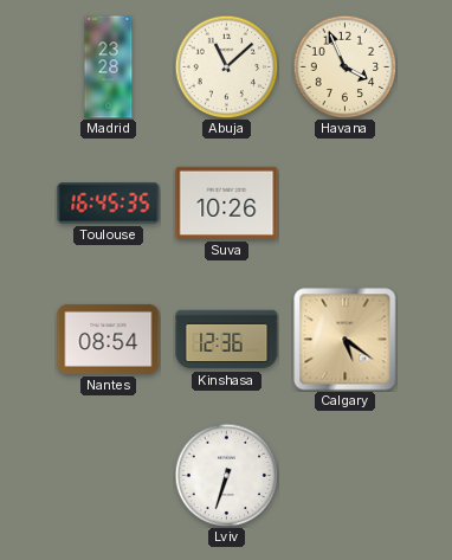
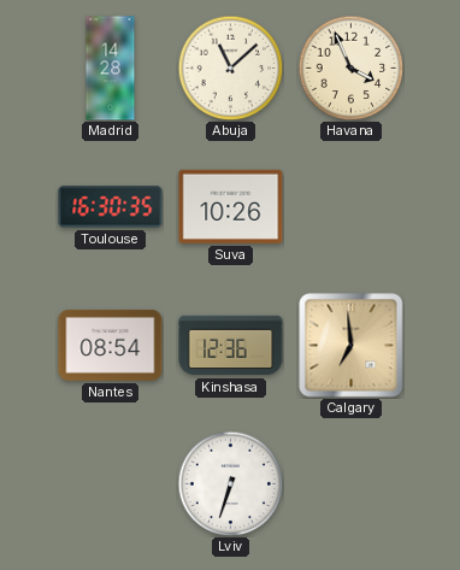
Madrid: 23:28 -> 14:28
Toulouse: 16:45 -> 16:30
Calgary: 5:21 -> 6:59
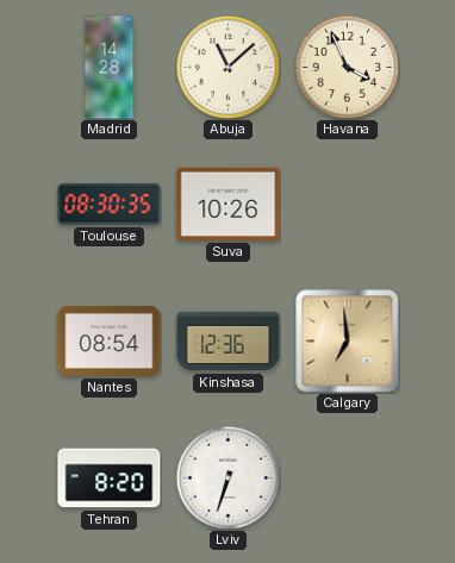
Toulouse: 16:30 -> 08:30
Tehran: none -> 8:20
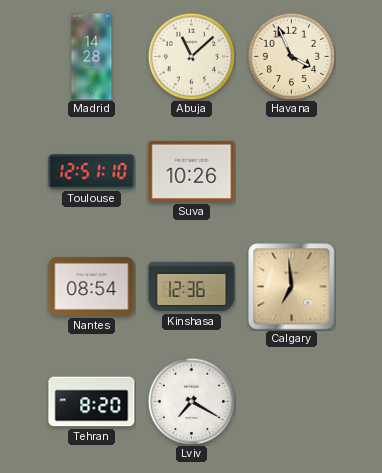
Toulouse: 08:30 -> 12:51
Lviv: 6:33 -> 7:20
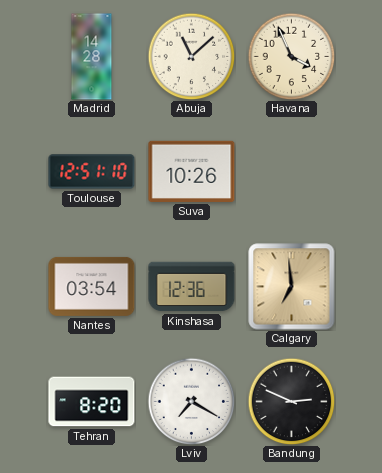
Nantes: 08:54 -> 03:54
Bandung: none -> 2:49
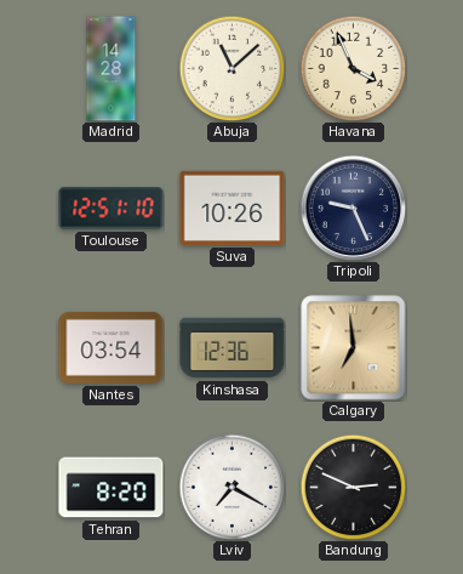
Tripoli: none -> 9:26
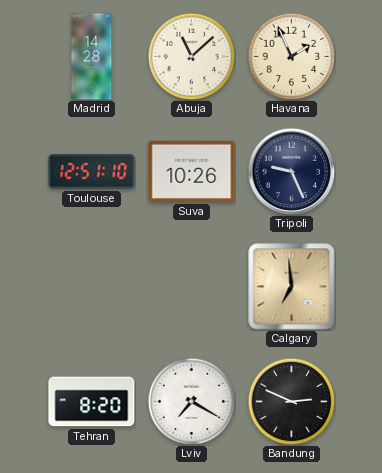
Havana: 3:56 -> 1:56
Nantes: 03:54 -> none
Kinshasa: 12:36 -> none
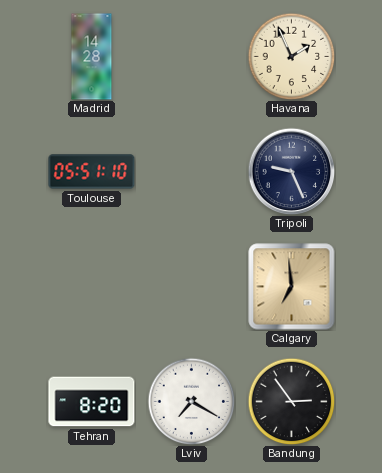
Abuja: 11:08 -> none
Toulouse: 12:51 -> 05:51
Suva: 10:26 -> none
Bandung: 2:49 -> 2:54
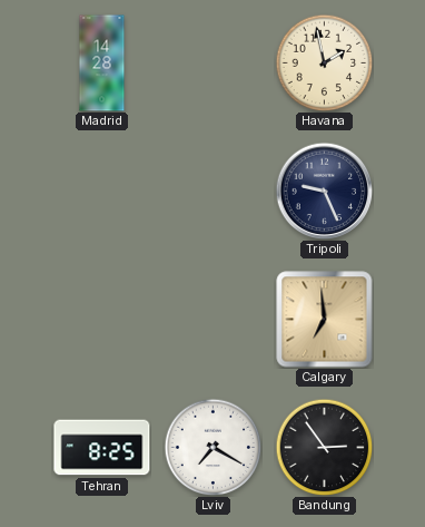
Havana: 1:56 -> 1:58
Toulouse: 05:51 -> none
Tehran: 8:20 -> 8:25
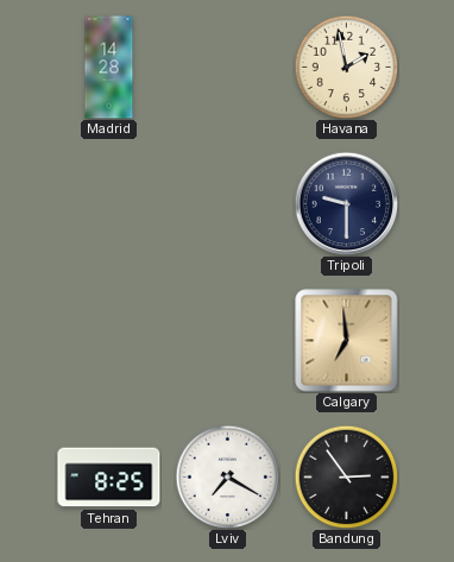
Tripoli: 9:26 -> 9:30
